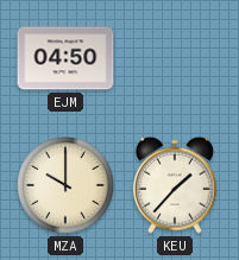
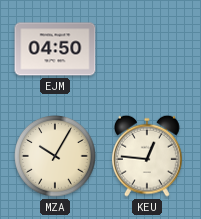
MZA: 10:00 -> 10:05
KEU: 1:37 -> 12:46
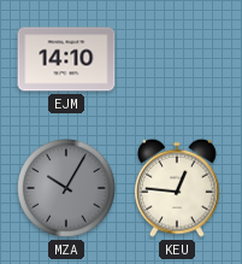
EJM: 04:50 -> 14:10
MZA dial: cream -> grey
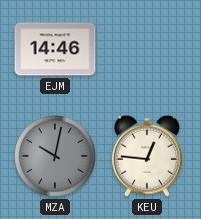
EJM: 14:10 -> 14:46
MZA: 10:05 -> 10:02
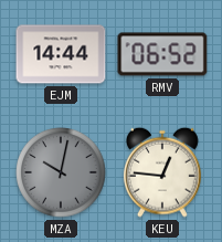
EJM: 14:46 -> 14:44
RMV: none -> 06:52
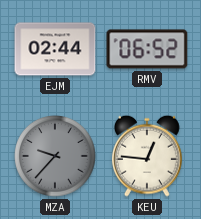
EJM: 14:44 -> 02:44
MZA: 10:02 -> 9:37
